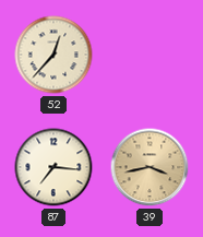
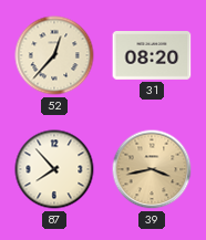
31: none -> 08:20
87: 7:16 -> 7:53
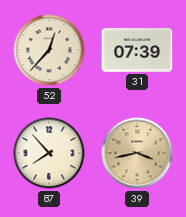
31: 08:20 -> 07:39
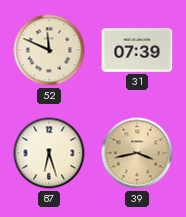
52: 12:37 -> 11:49
87: 7:53 -> 6:27
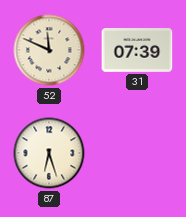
39: 3:43 -> none
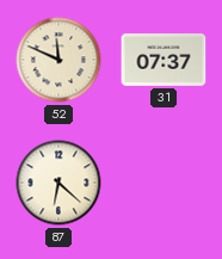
31: 07:39 -> 07:37
87: 6:27 -> 6:22
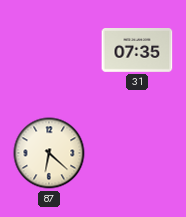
52: 11:49 -> none
31: 07:37 -> 07:35
